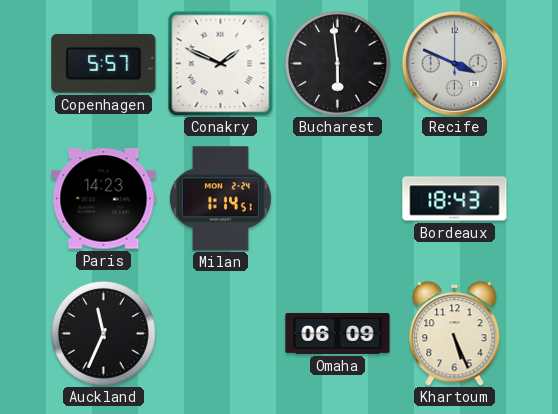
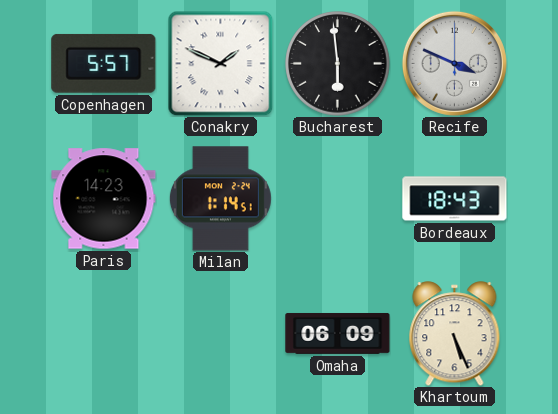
Auckland: 11:34 -> none
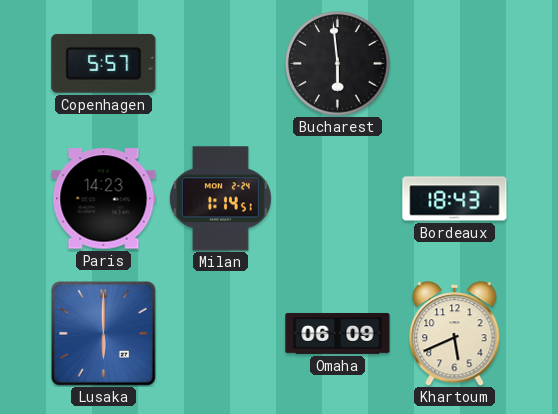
Conakry: 1:49 -> none
Recife: 3:49 -> none
Lusaka: none -> 6:00
Khartoum: 5:26 -> 5:41
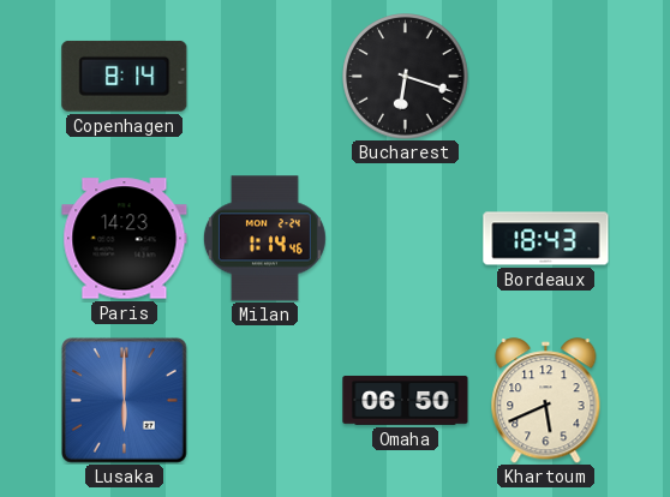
Copenhagen: 5:57 -> 8:14
Bucharest: 5:59 -> 6:18
Milan: 1:14:51 -> 1:14:46
Omaha: 06:09 -> 06:50
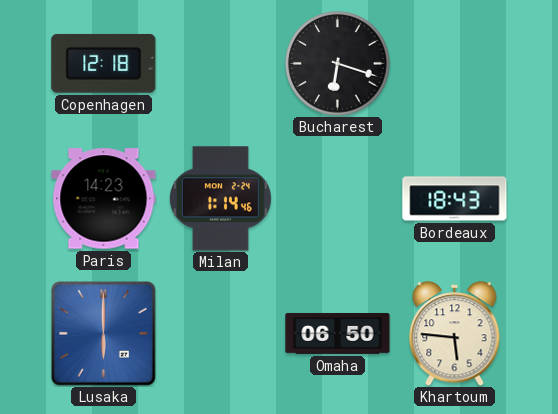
Copenhagen: 8:14 -> 12:18
Khartoum: 5:41 -> 5:46
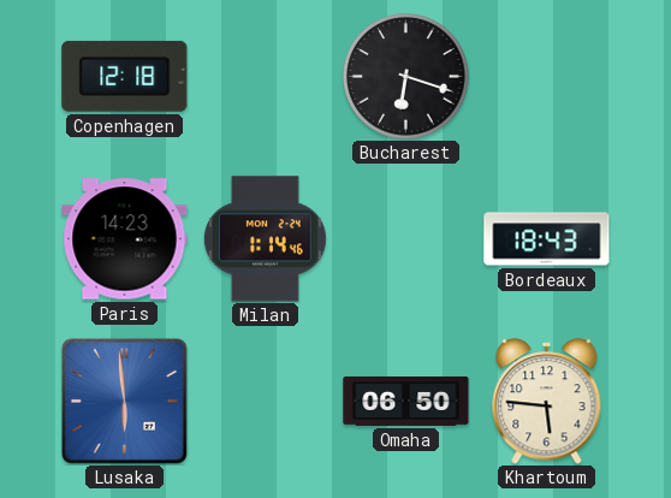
Lusaka: 6:00 -> 5:59
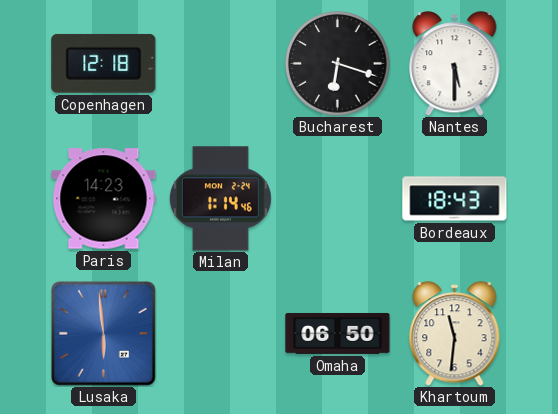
Nantes: none -> 5:30
Khartoum: 5:46 -> 11:31
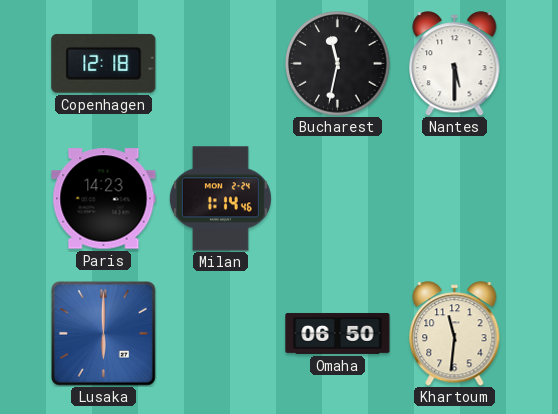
Bucharest: 6:18 -> 11:32
Bordeaux: 18:43 -> none
Lusaka: 5:59 -> 6:00
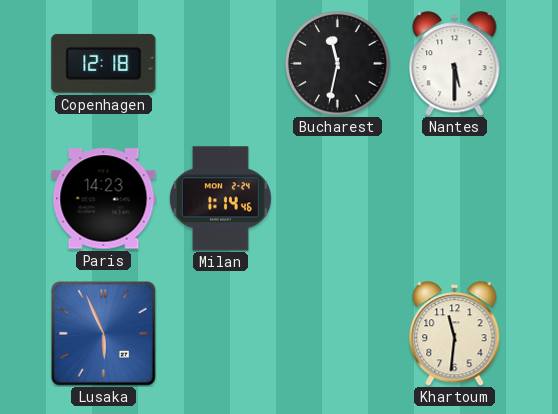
Lusaka: 6:00 -> 5:56
Omaha: 06:50 -> none
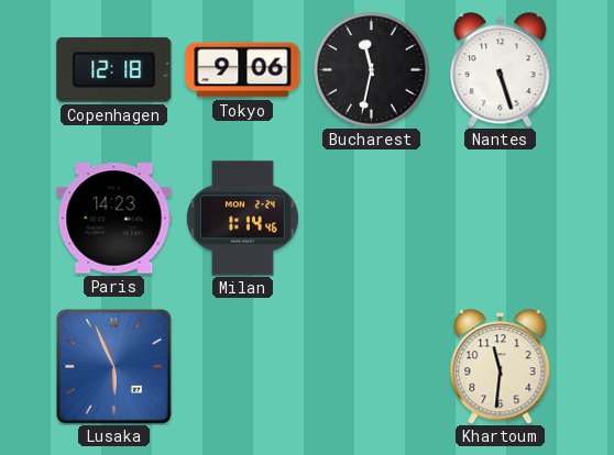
Tokyo: none -> 9:06
Nantes: 5:30 -> 5:27
